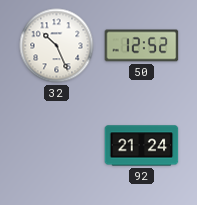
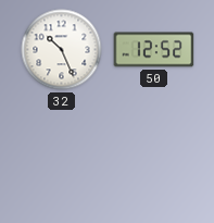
92: 21:24 -> none
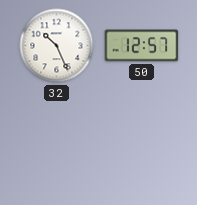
50: 12:52 -> 12:57
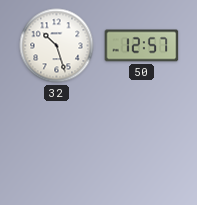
32: 10:26 -> 10:27
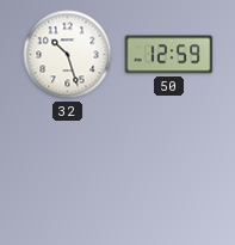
50: 12:57 -> 12:59
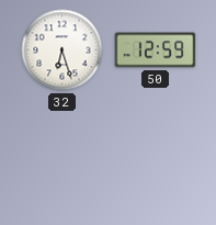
32: 10:27 -> 6:27
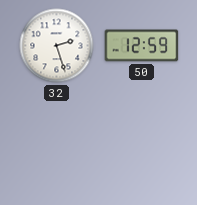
32: 6:27 -> 2:27
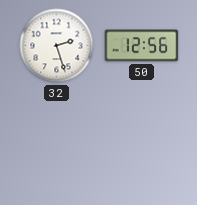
50: 12:59 -> 12:56
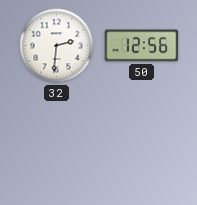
32: 2:27 -> 2:31
